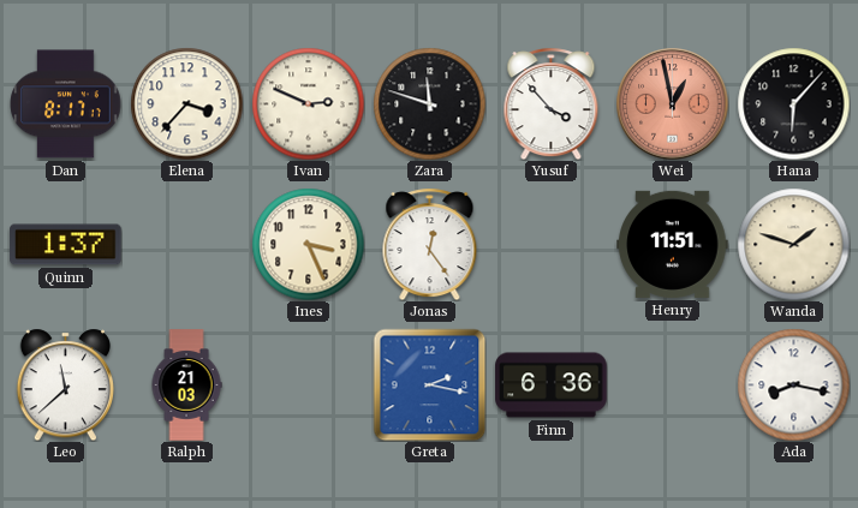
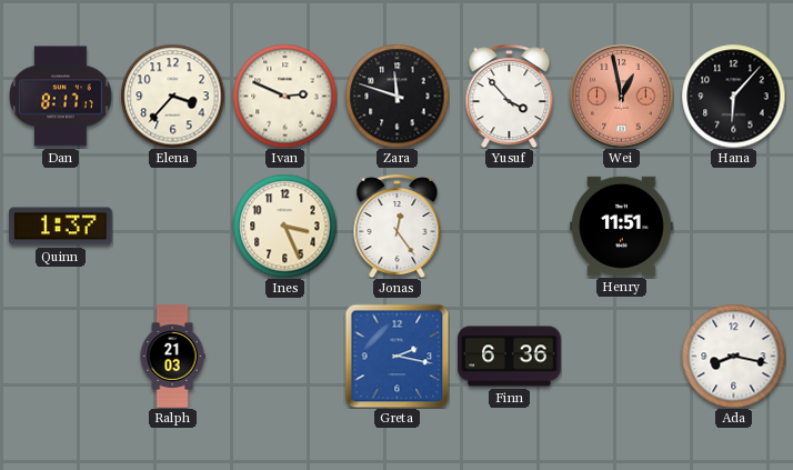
Wanda: 1:48 -> none
Leo: 11:38 -> none
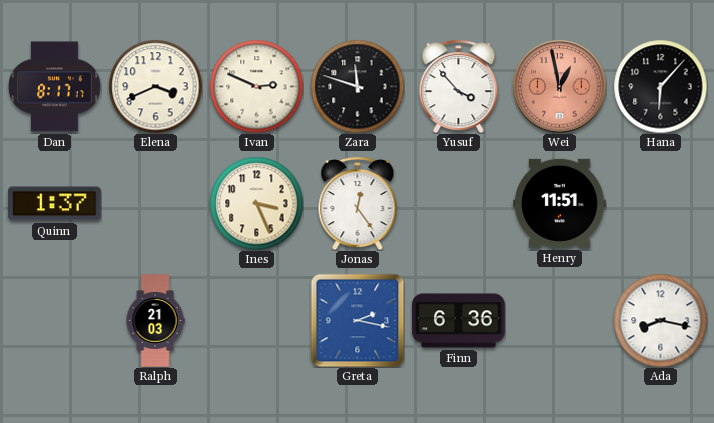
Elena: 3:37 -> 3:41
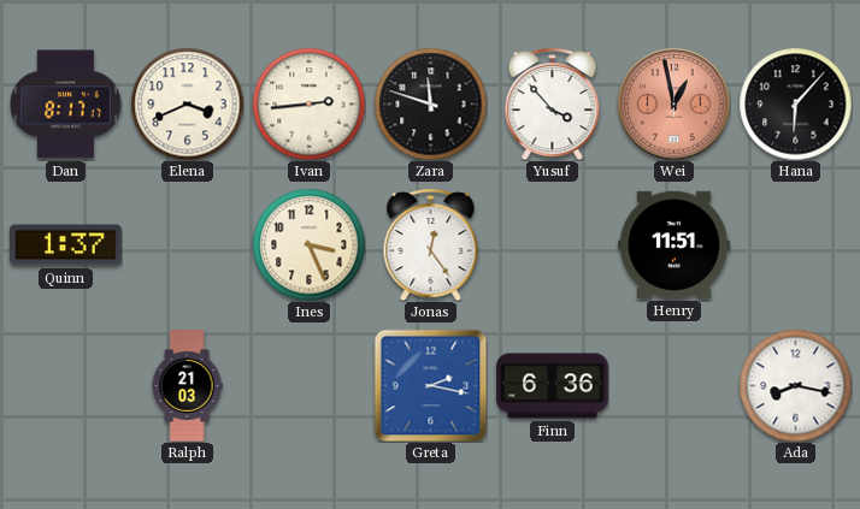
Ivan: 2:49 -> 2:44
